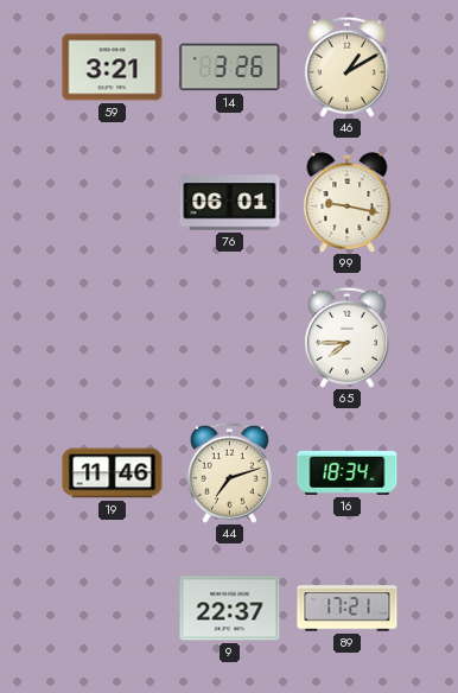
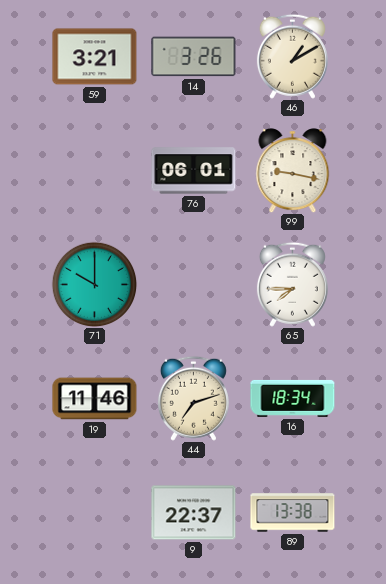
71: none -> 10:00
89: 17:21 -> 13:38
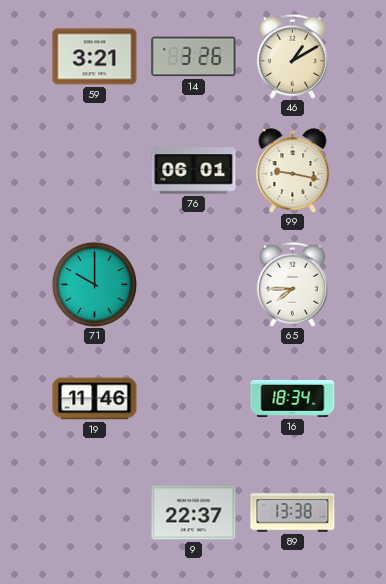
44: 7:12 -> none
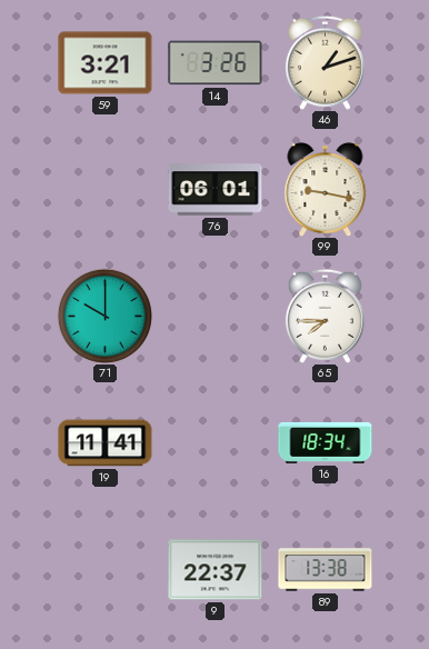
46: 1:10 -> 1:12
19: 11:46 -> 11:41
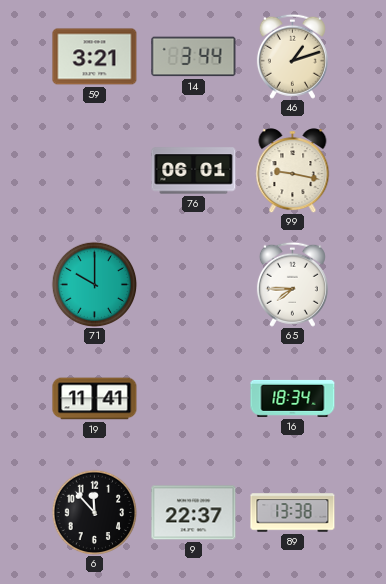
14: 3:26 -> 3:44
6: none -> 11:53
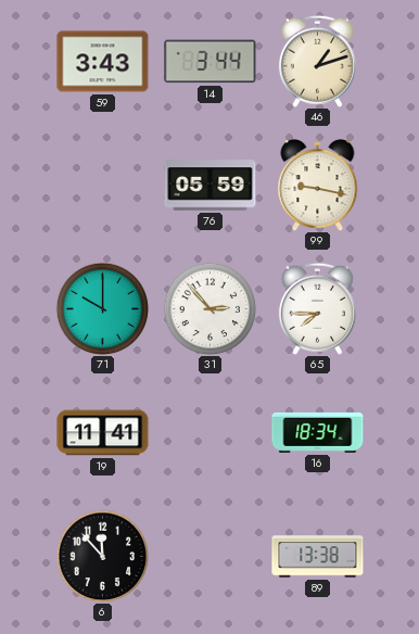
59: 3:21 -> 3:43
76: 06:01 -> 05:59
31: none -> 2:53
9: 22:37 -> none
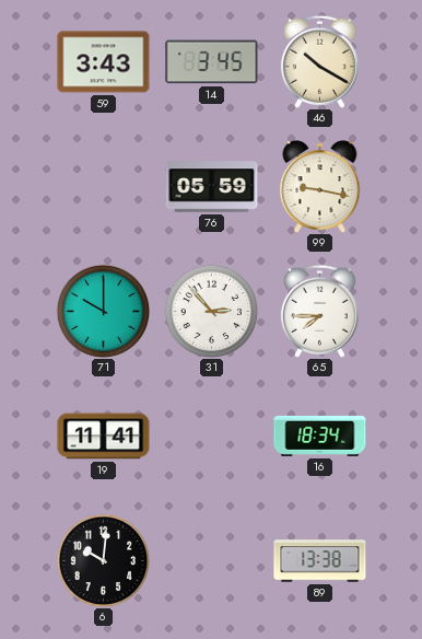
14: 3:44 -> 3:45
46: 1:12 -> 10:20
6: 11:53 -> 10:01
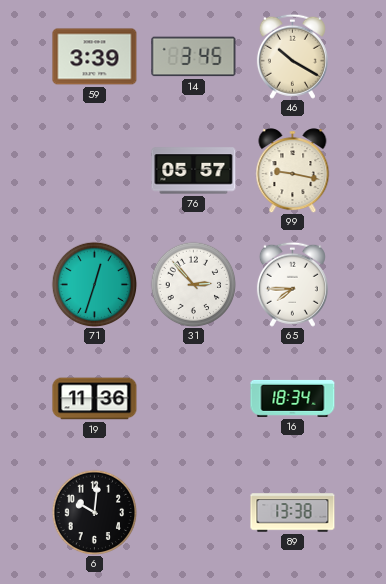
59: 3:43 -> 3:39
76: 05:59 -> 05:57
71: 10:00 -> 12:33
19: 11:41 -> 11:36
